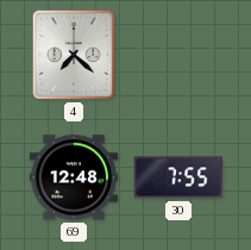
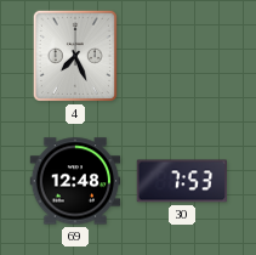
4: 7:22 -> 7:26
30: 7:55 -> 7:53
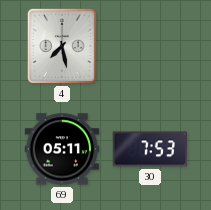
4: 7:26 -> 7:28
69: 12:48 -> 05:11
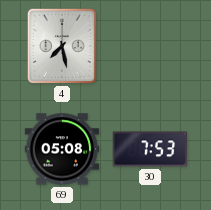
69: 05:11 -> 05:08
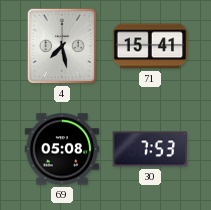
71: none -> 15:41
